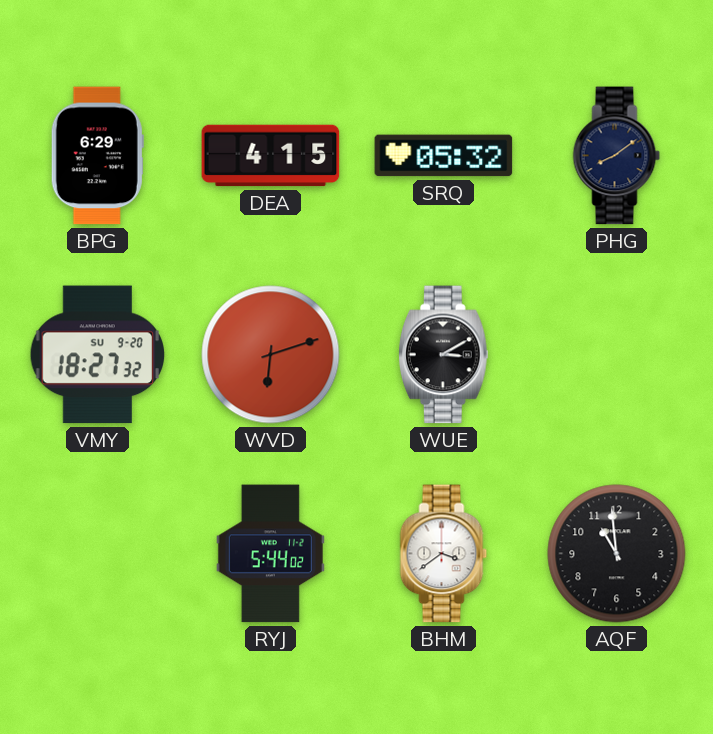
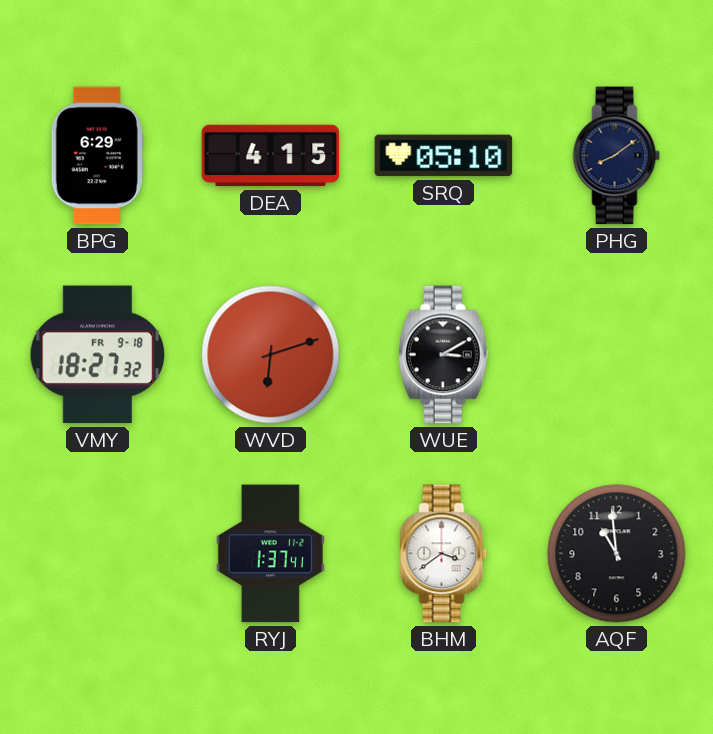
SRQ: 05:32 -> 05:10
VMY date: SU 9-20 -> FR 9-18
RYJ: 5:44 -> 1:37
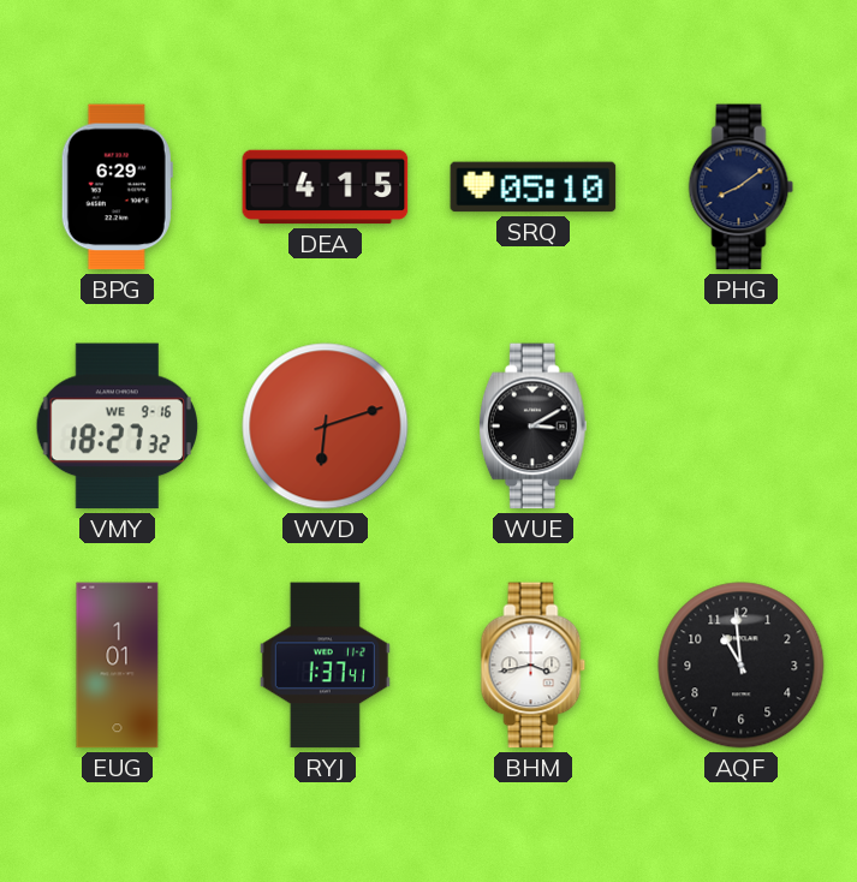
VMY date: FR 9-18 -> WE 9-16
EUG: none -> 1:01
BHM: 3:39 -> 3:43
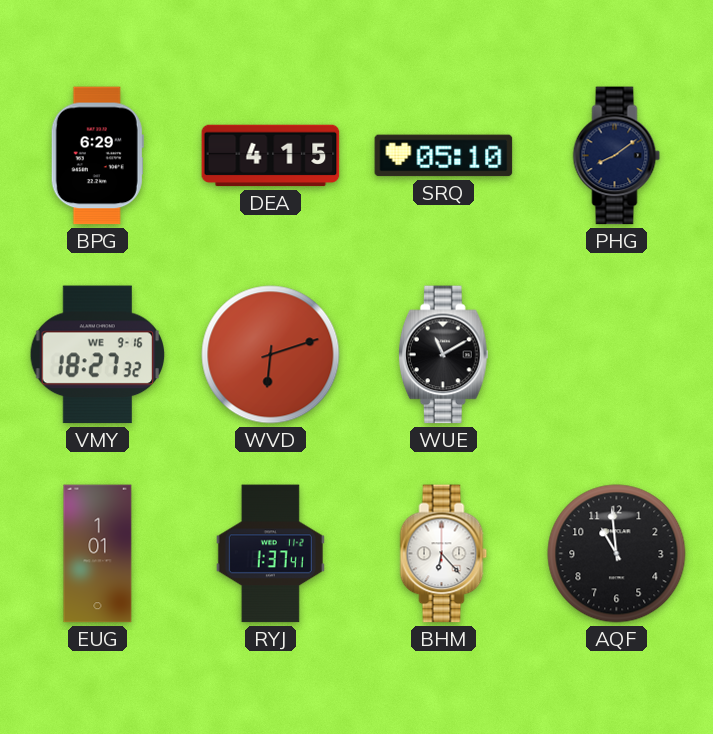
WUE: 3:10 -> 11:10
BHM: 3:43 -> 6:23
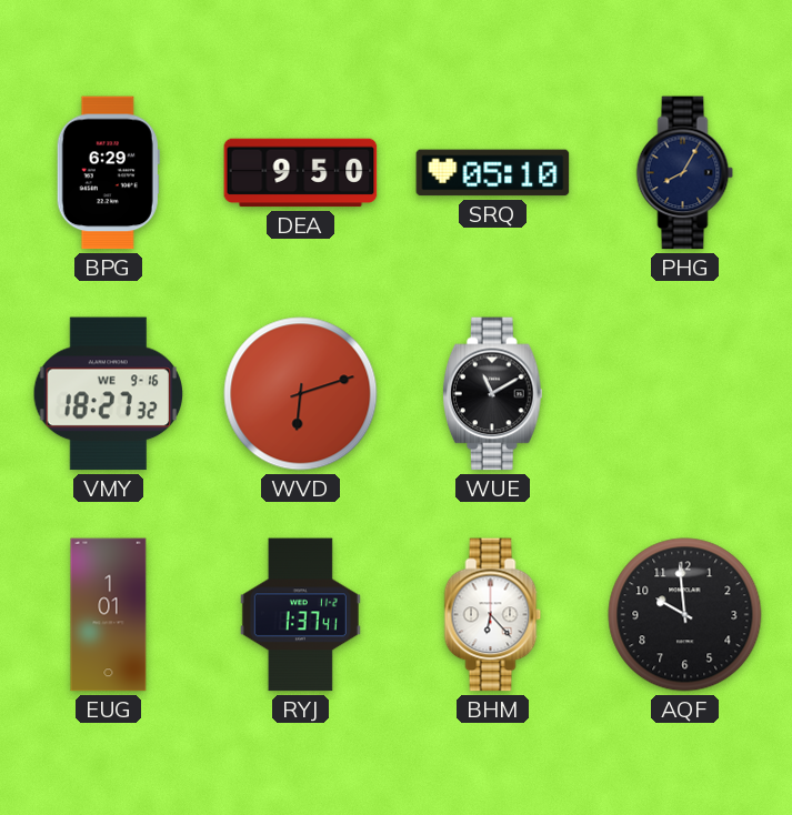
DEA: 4:15 -> 9:50
PHG: 8:09 -> 8:05
AQF: 10:59 -> 9:59
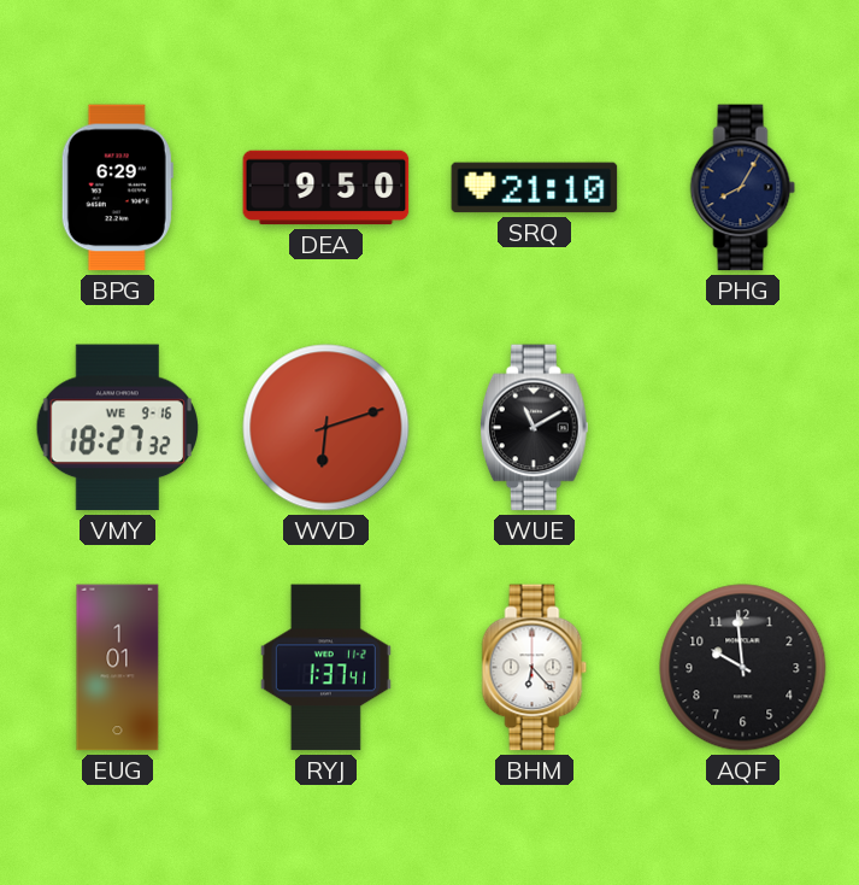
SRQ: 05:10 -> 21:10
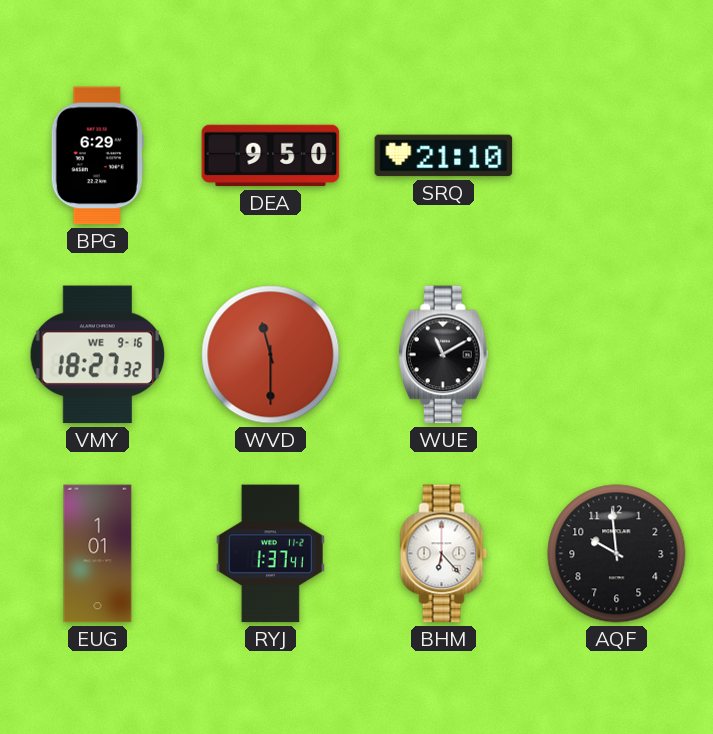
PHG: 8:05 -> none
WVD: 6:12 -> 11:30
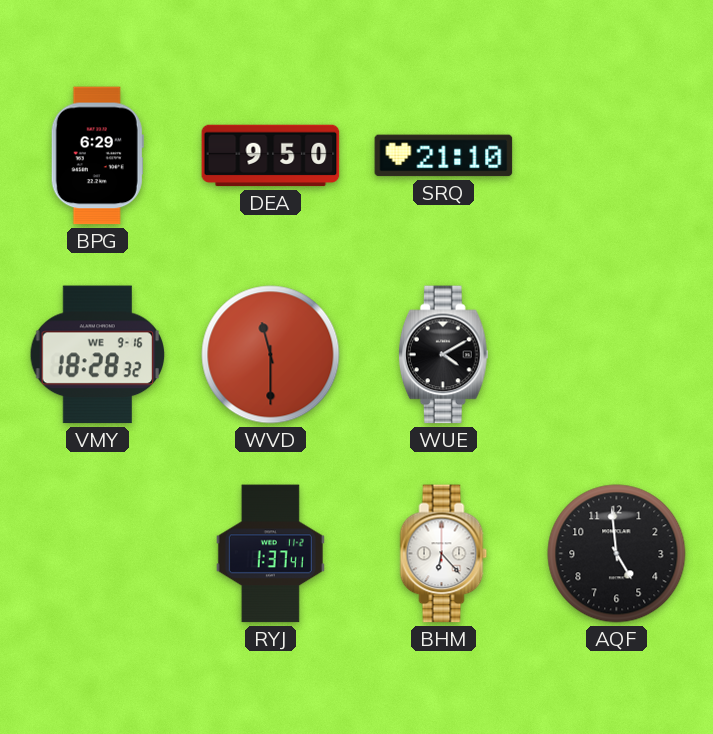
VMY: 18:27 -> 18:28
WUE: 11:10 -> 4:10
EUG: 1:01 -> none
AQF: 9:59 -> 4:59
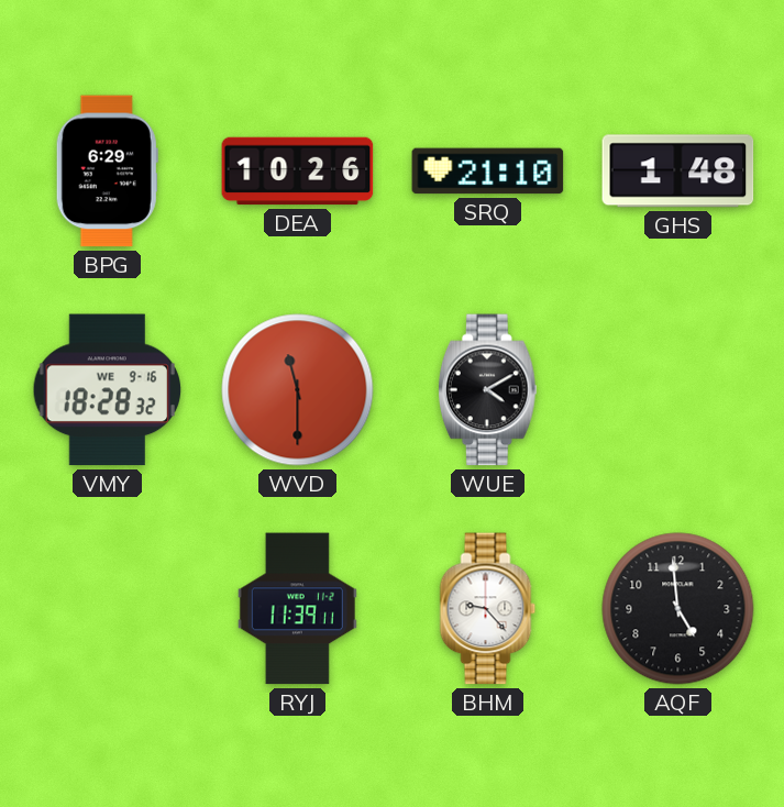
DEA: 9:50 -> 10:26
GHS: none -> 1:48
RYJ: 1:37 -> 11:39
BHM: 6:23 -> 9:23
